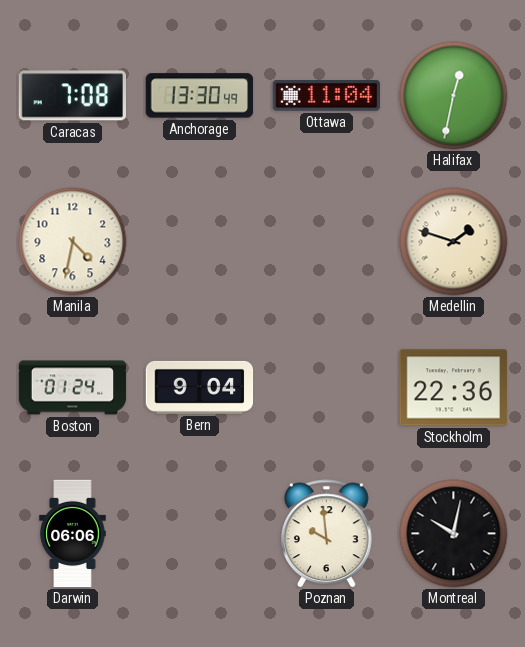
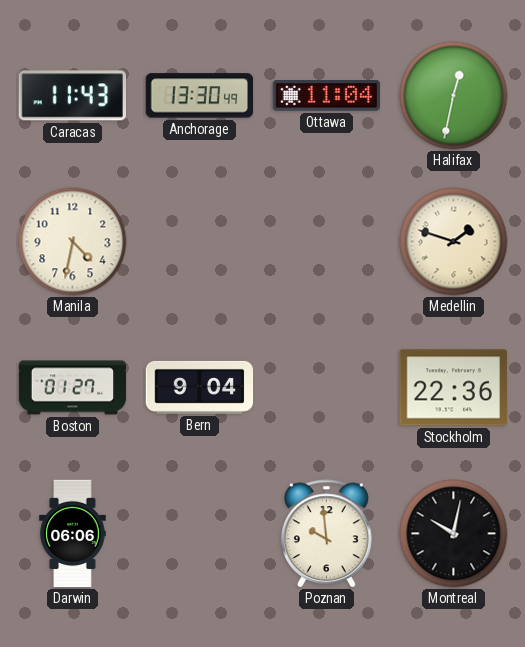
Caracas: 7:08 -> 11:43
Boston: 01:24 -> 01:27
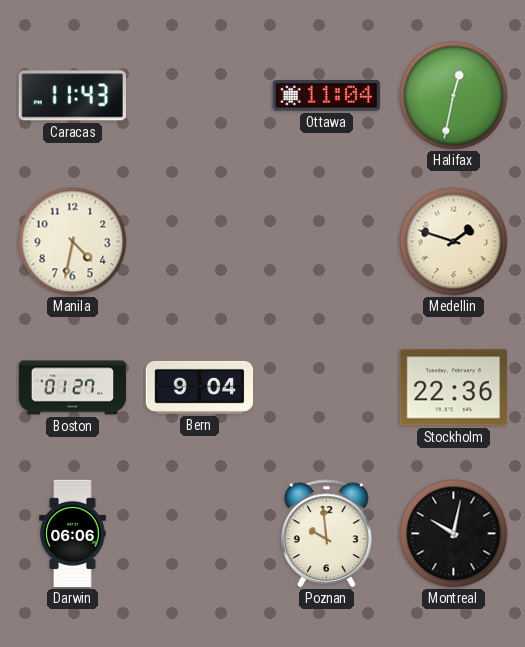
Anchorage: 13:30 -> none
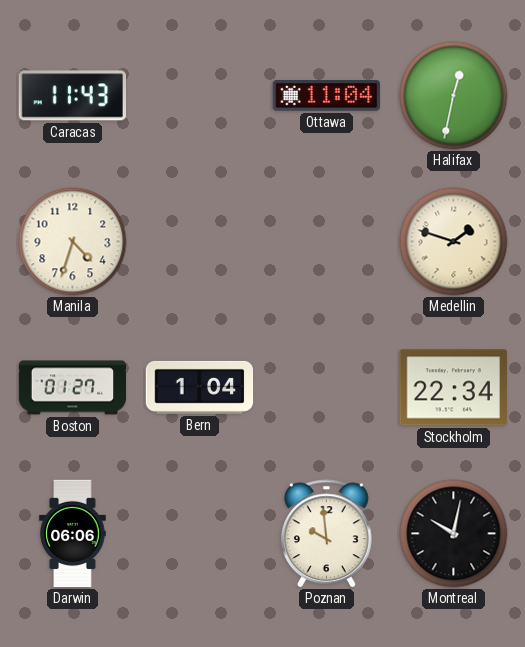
Manila: 4:32 -> 4:33
Bern: 9:04 -> 1:04
Stockholm: 22:36 -> 22:34
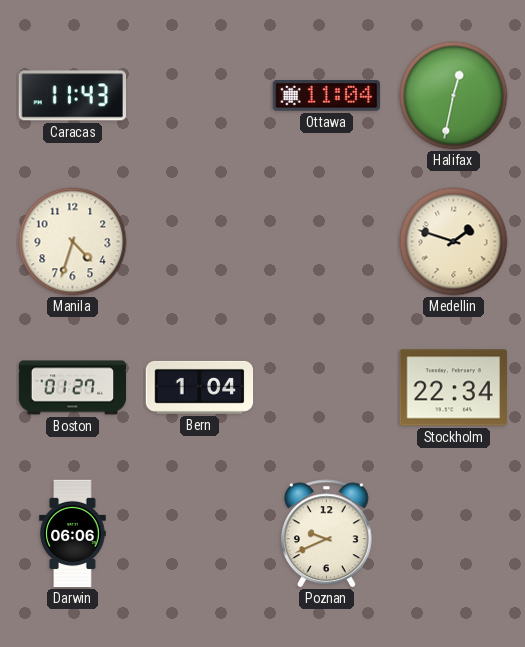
Poznan: 9:59 -> 9:41
Montreal: 10:02 -> none
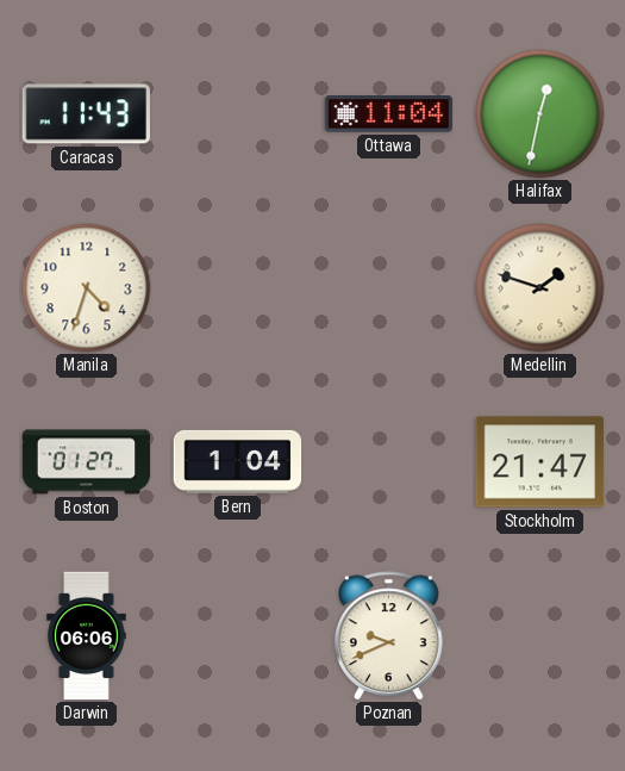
Stockholm: 22:34 -> 21:47
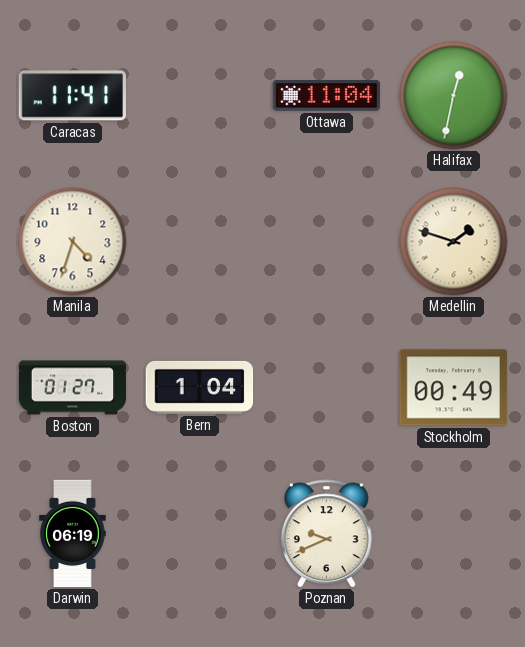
Caracas: 11:43 -> 11:41
Stockholm: 21:47 -> 00:49
Darwin: 06:06 -> 06:19
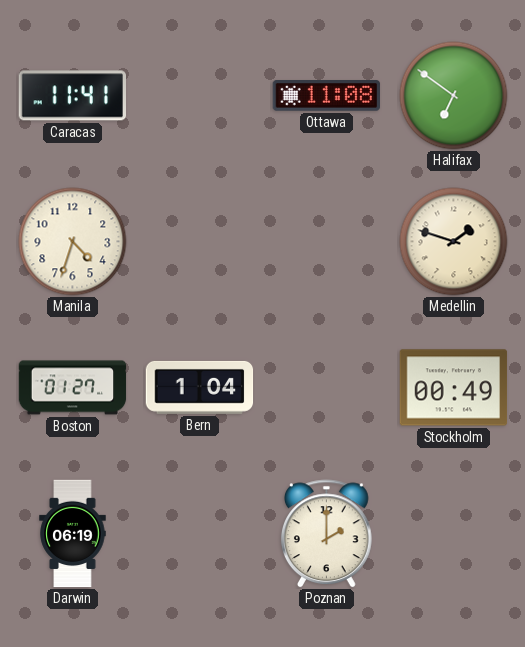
Ottawa: 11:04 -> 11:08
Halifax: 12:32 -> 6:51
Poznan: 9:41 -> 2:00
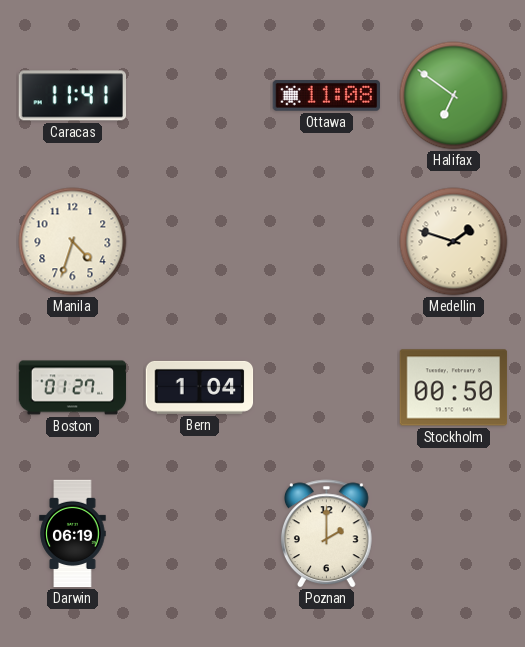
Stockholm: 00:49 -> 00:50
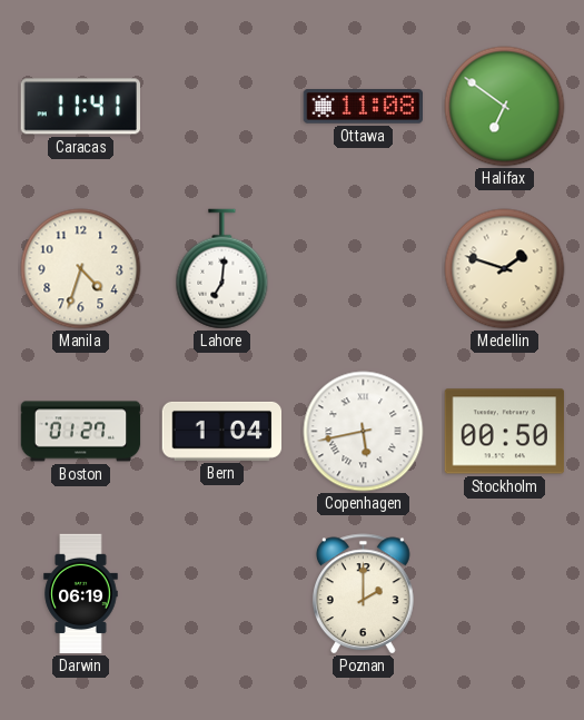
Lahore: none -> 7:01
Copenhagen: none -> 5:43
